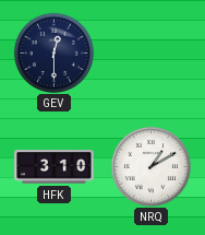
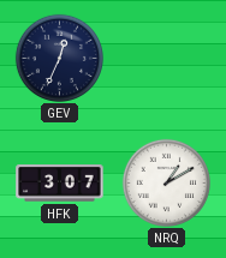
GEV: 12:30 -> 12:34
HFK: 3:10 -> 3:07
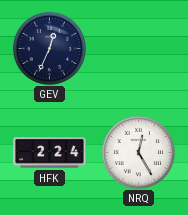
HFK: 3:07 -> 2:24
NRQ: 1:10 -> 12:25
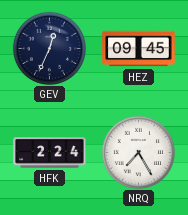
HEZ: none -> 09:45
NRQ: 12:25 -> 7:25
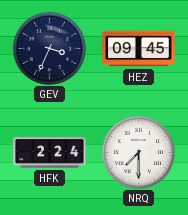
GEV: 12:34 -> 3:34
NRQ: 7:25 -> 7:30
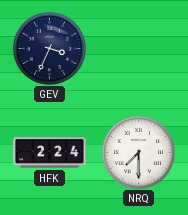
HEZ: 09:45 -> none
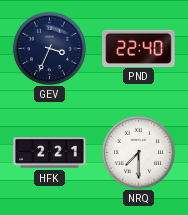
PND: none -> 22:40
HFK: 2:24 -> 2:21
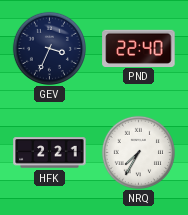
NRQ: 7:30 -> 7:35
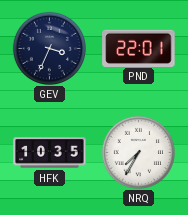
PND: 22:40 -> 22:01
HFK: 2:21 -> 10:35
